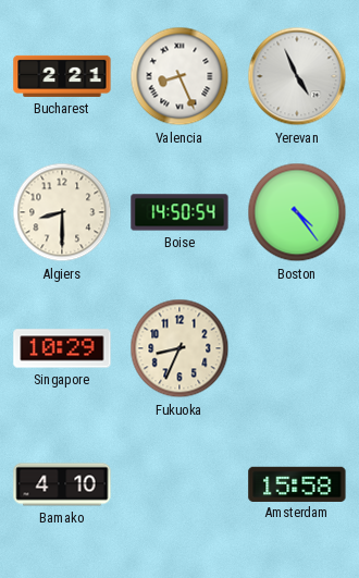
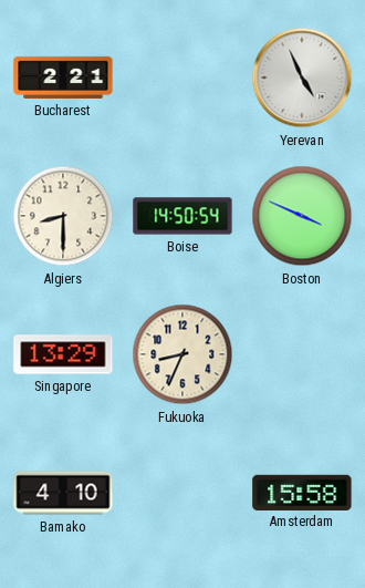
Valencia: 8:26 -> none
Boston: 4:24 -> 3:49
Singapore: 10:29 -> 13:29
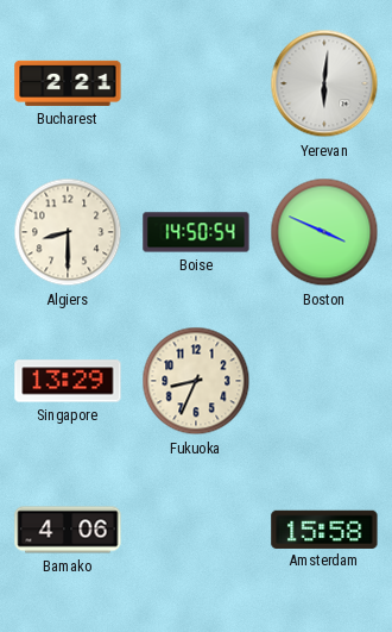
Yerevan: 4:56 -> 6:01
Bamako: 4:10 -> 4:06
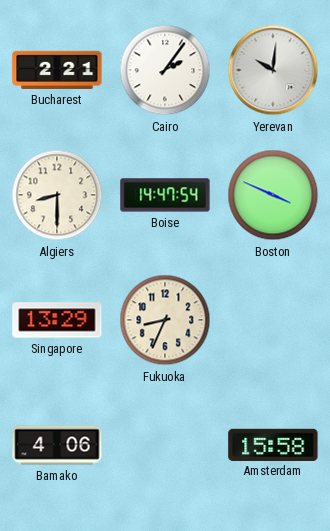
Cairo: none -> 2:06
Yerevan: 6:01 -> 10:01
Boise: 14:50 -> 14:47
